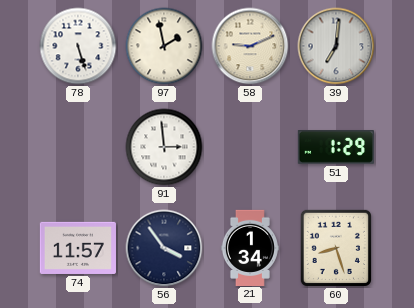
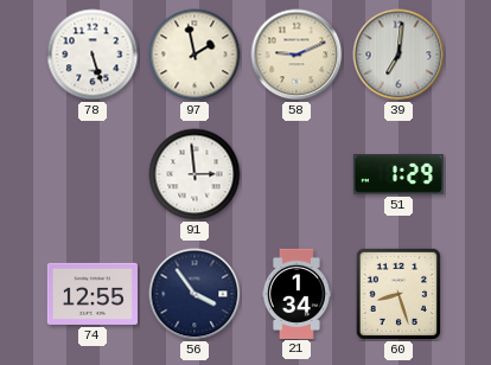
74: 11:57 -> 12:55
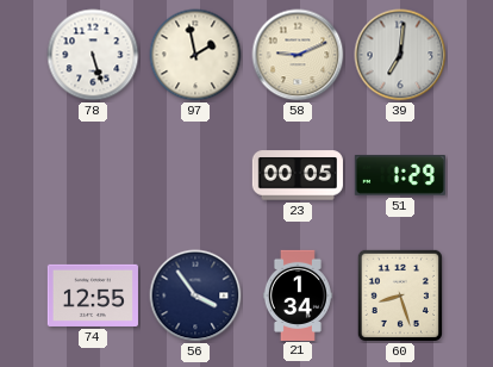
91: 2:59 -> none
23: none -> 00:05
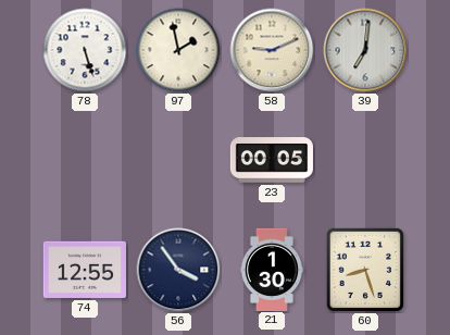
51: 1:29 -> none
21: 1:34 -> 1:30
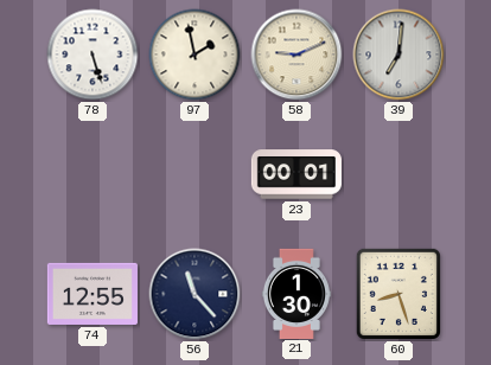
23: 00:05 -> 00:01
56: 3:54 -> 11:23
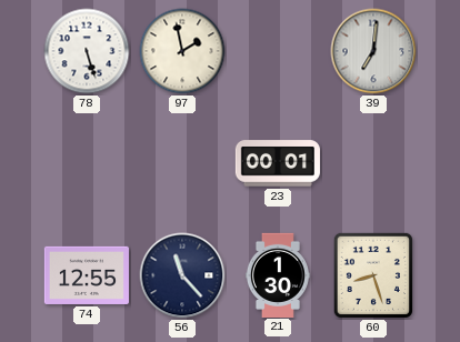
58: 9:11 -> none
